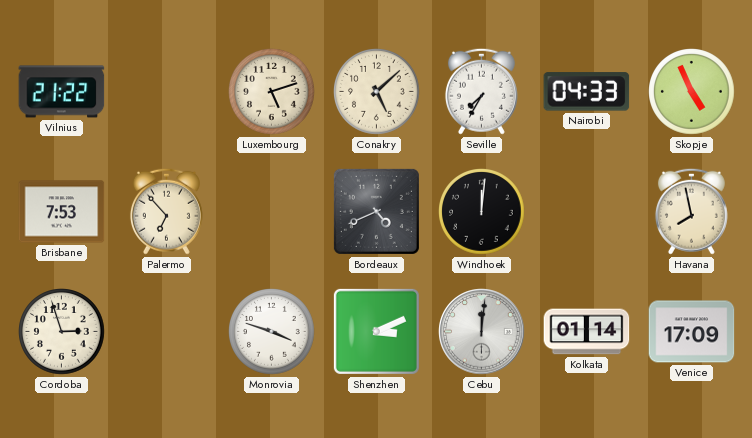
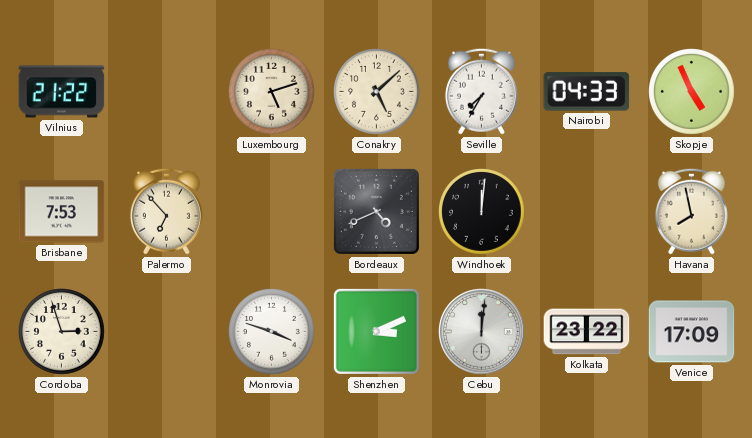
Kolkata: 01:14 -> 23:22
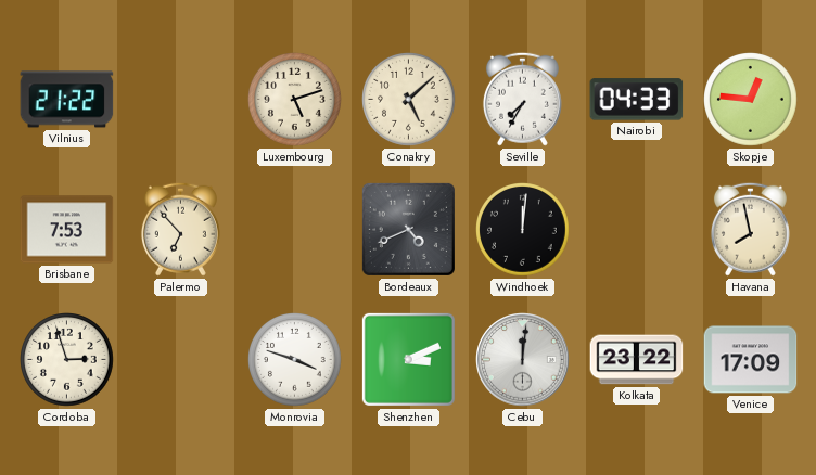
Skopje: 4:56 -> 12:46
